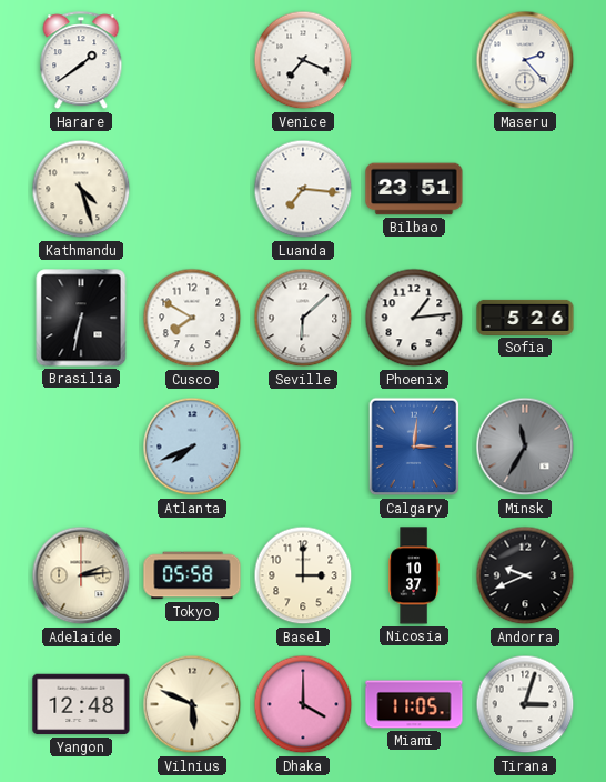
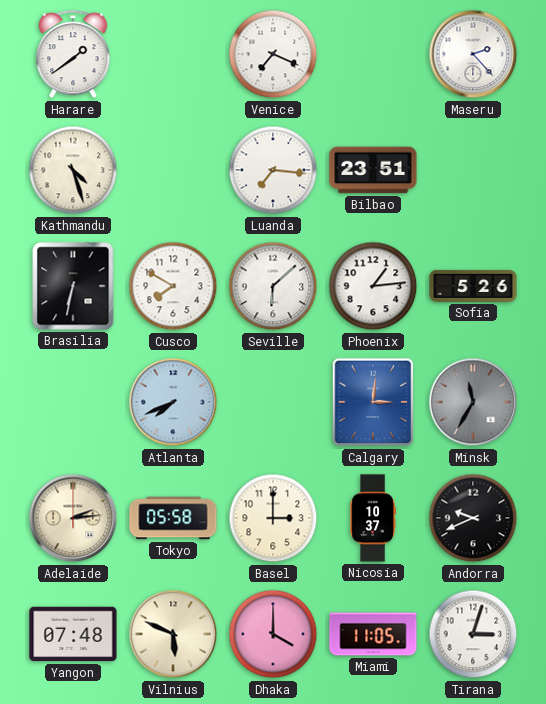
Yangon: 12:48 -> 07:48
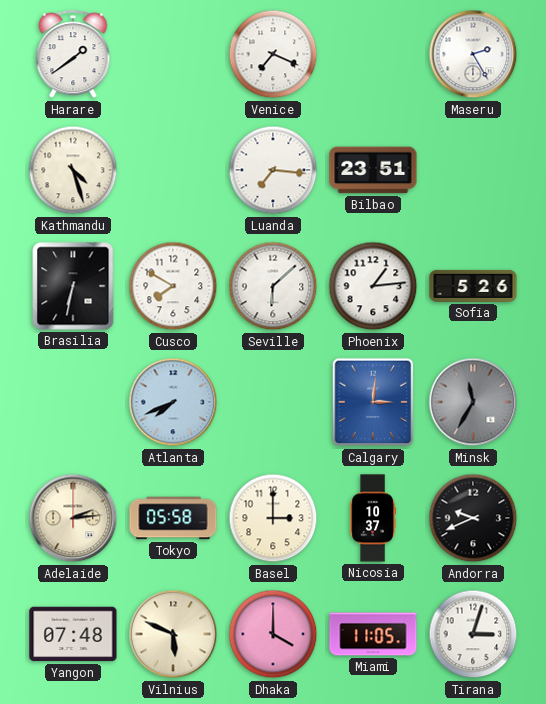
Maseru: 2:23 -> 2:25
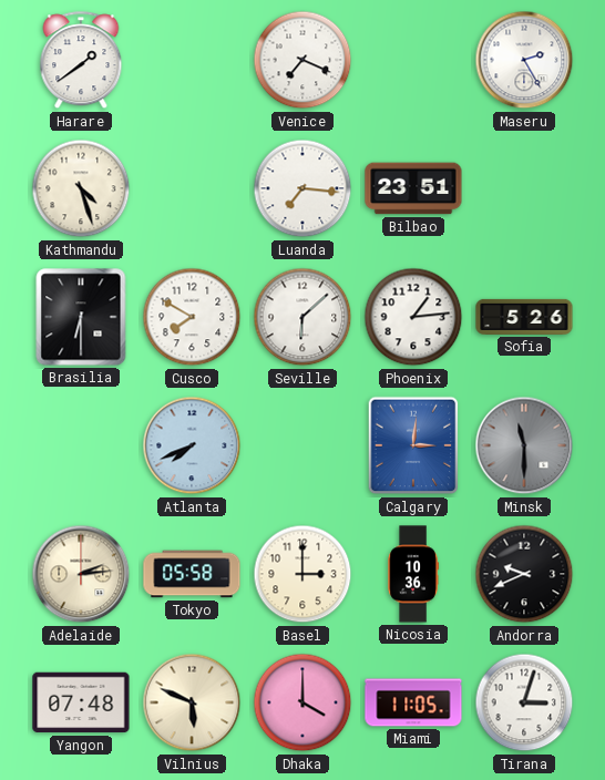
Brasilia: 6:32 -> 6:30
Minsk: 11:35 -> 11:30
Nicosia: 10:37 -> 10:36
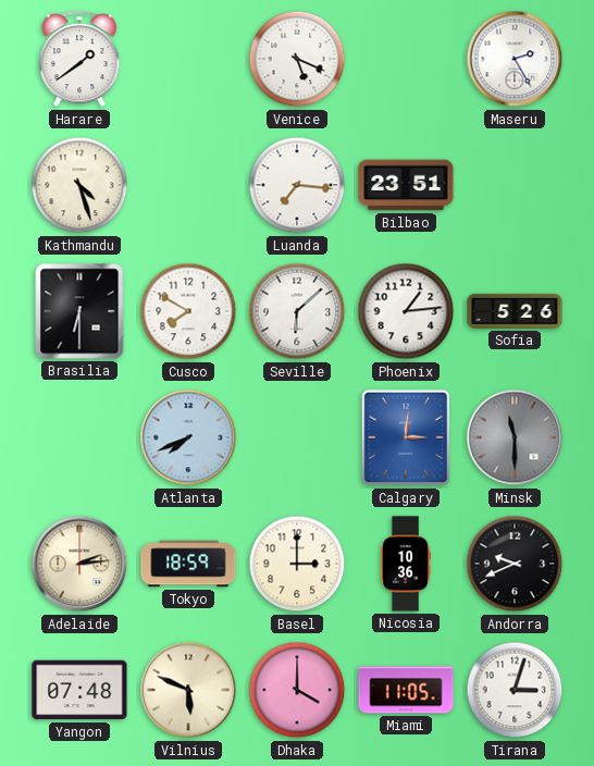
Venice: 7:19 -> 5:19
Tokyo: 05:58 -> 18:59
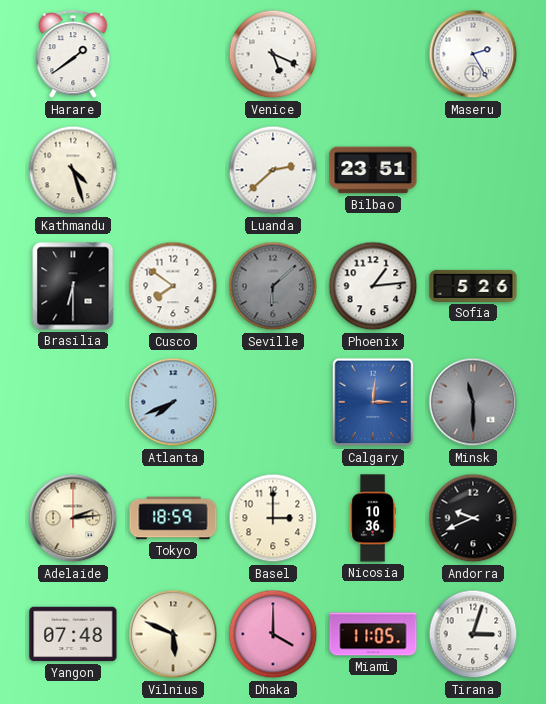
Luanda: 7:16 -> 2:38
Cusco: 7:50 -> 7:51
Seville dial: white -> grey
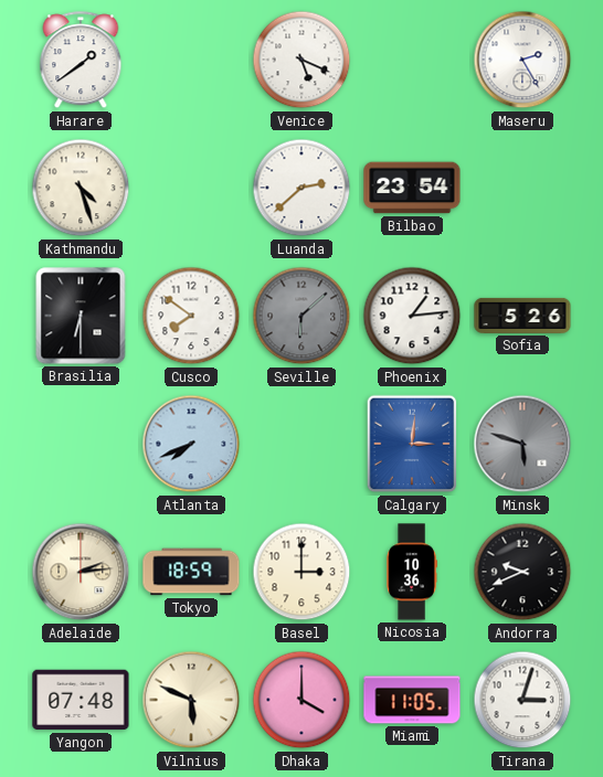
Bilbao: 23:51 -> 23:54
Minsk: 11:30 -> 5:48
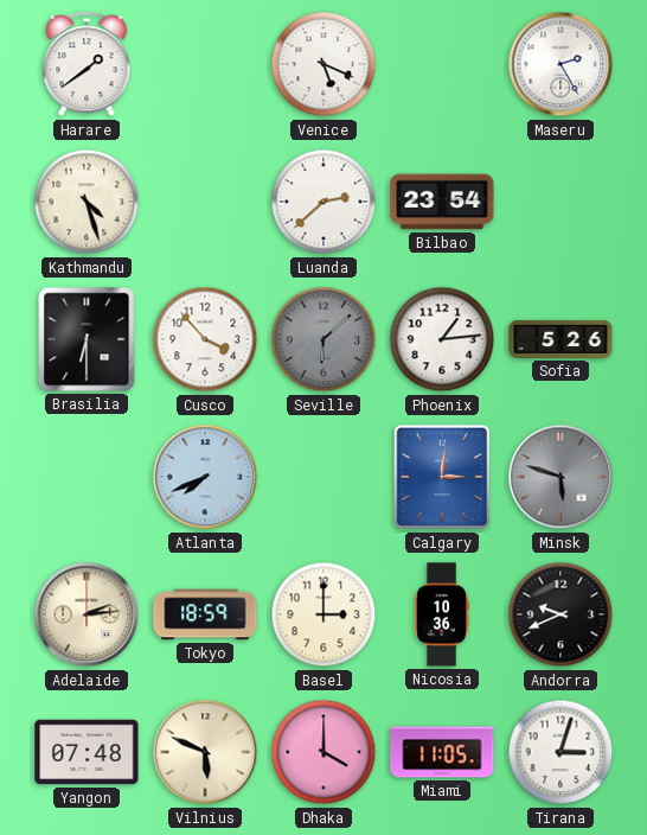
Cusco: 7:51 -> 3:53
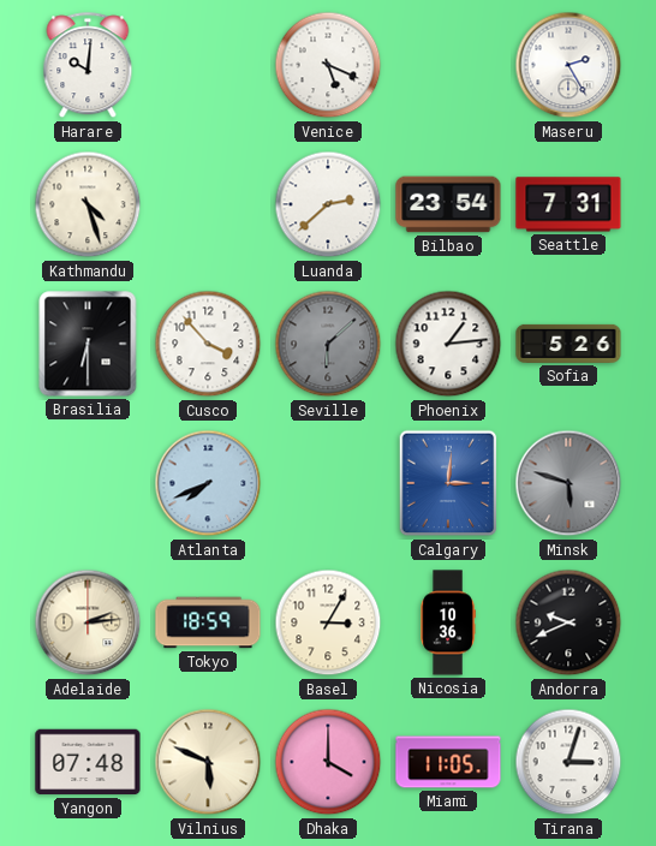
Harare: 1:39 -> 10:01
Seattle: none -> 7:31
Basel: 3:00 -> 3:05
